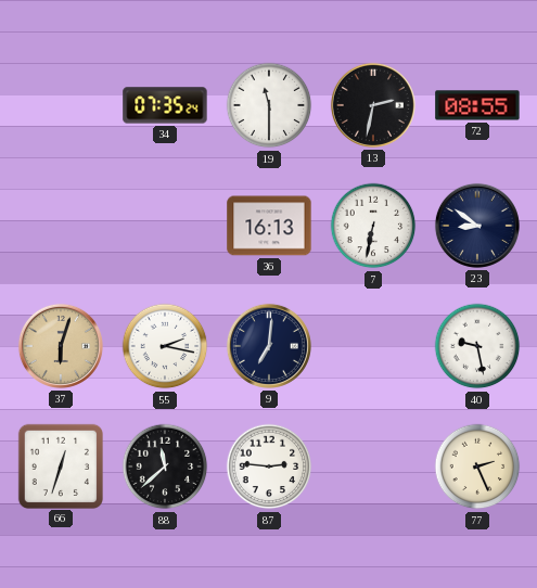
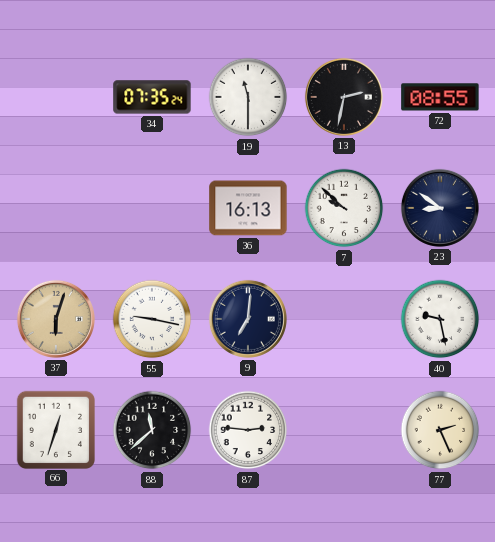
7: 6:32 -> 9:52
55: 2:17 -> 9:17
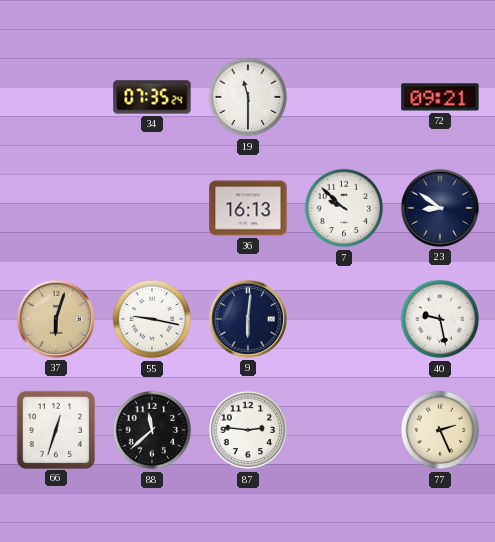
13: 2:32 -> none
72: 08:55 -> 09:21
9: 7:01 -> 6:01
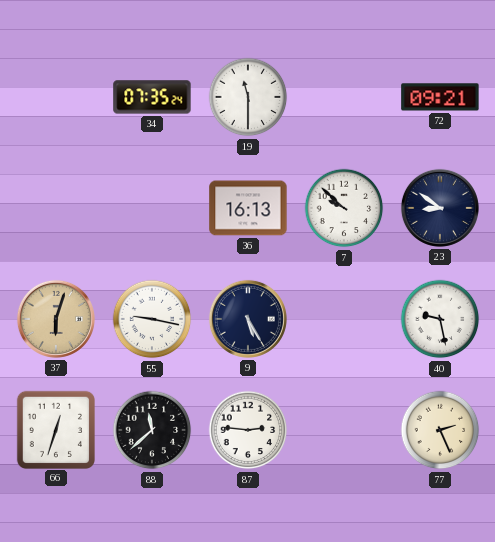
9: 6:01 -> 5:25
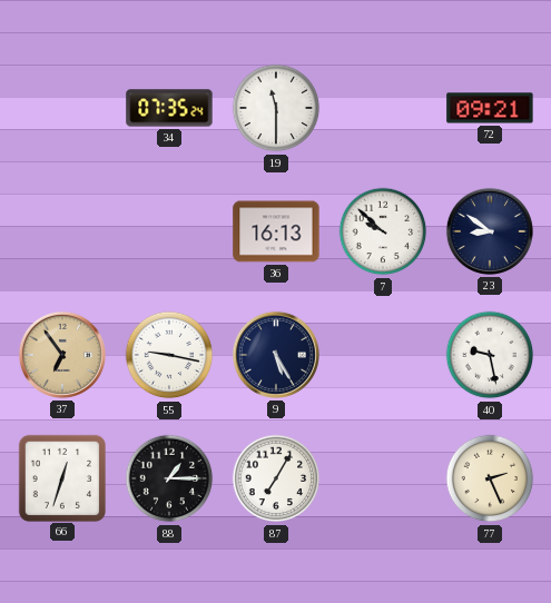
37: 6:03 -> 6:54
88: 11:38 -> 1:15
87: 2:46 -> 7:05
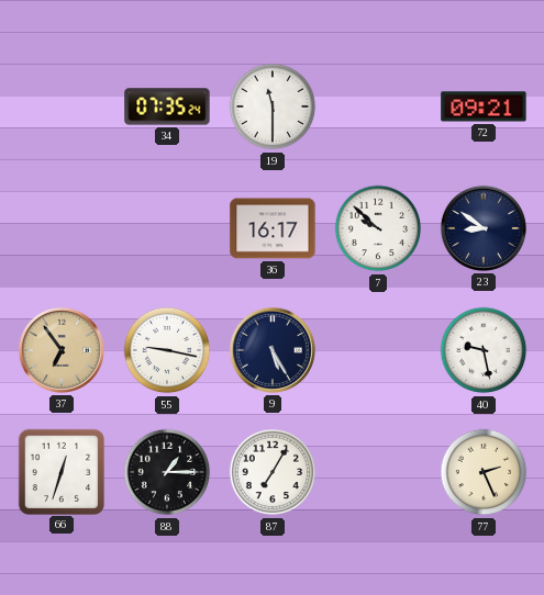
36: 16:13 -> 16:17
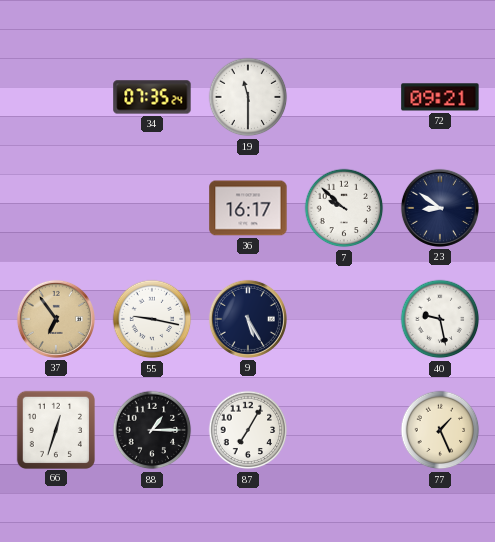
77: 2:26 -> 1:26
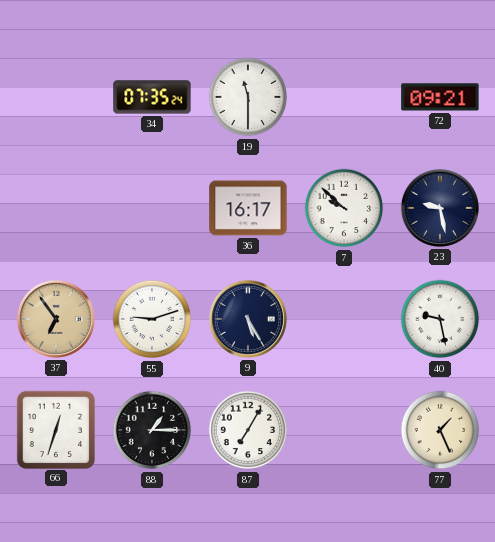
23: 8:51 -> 9:28
55: 9:17 -> 9:12
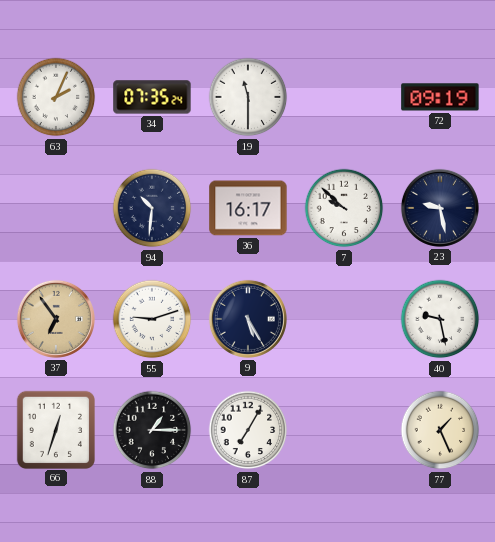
63: none -> 2:04
72: 09:21 -> 09:19
94: none -> 10:31
